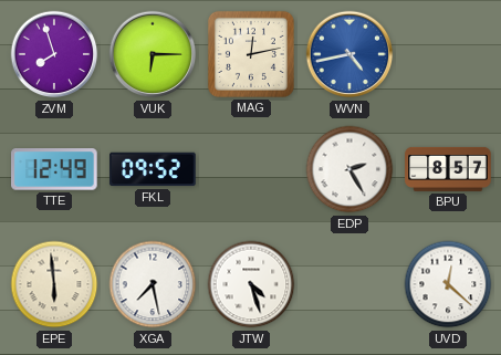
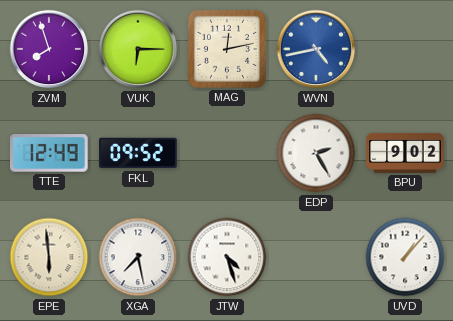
BPU: 8:57 -> 9:02
UVD: 12:22 -> 1:07
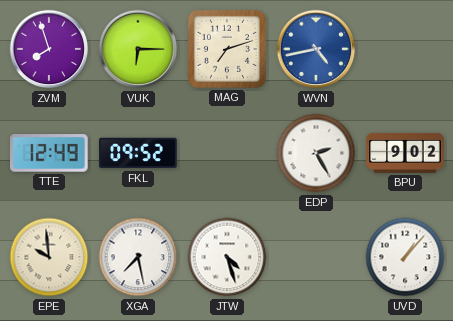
MAG: 12:13 -> 7:12
EPE: 5:59 -> 9:59
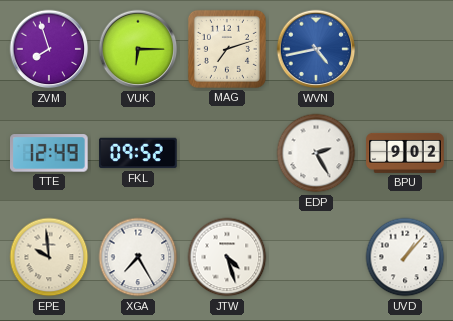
XGA: 7:28 -> 7:25
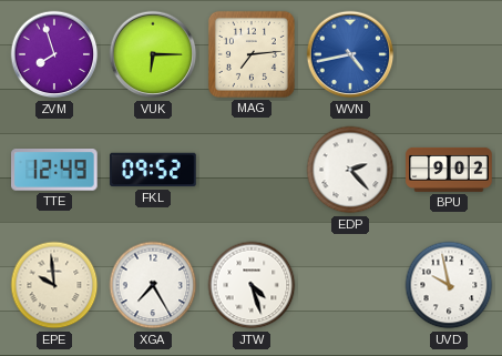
MAG: 7:12 -> 7:14
EDP: 2:25 -> 2:23
UVD: 1:07 -> 9:58
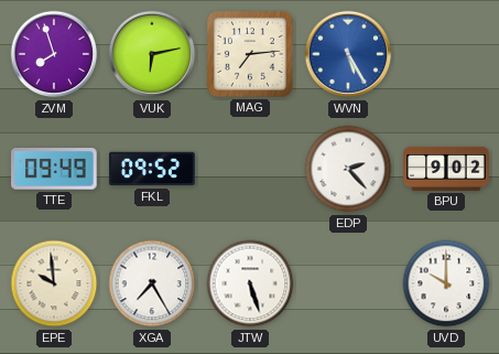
VUK: 6:15 -> 6:13
WVN: 4:43 -> 5:25
TTE: 12:49 -> 09:49
JTW: 4:27 -> 5:27
UVD: 9:58 -> 10:00
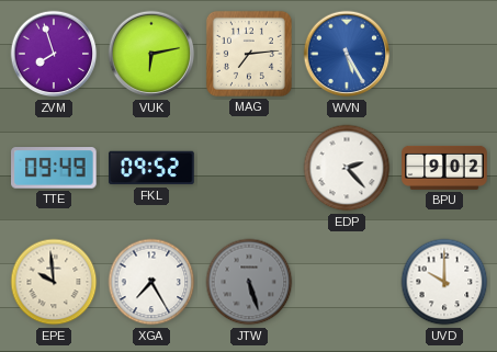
JTW dial: white -> grey
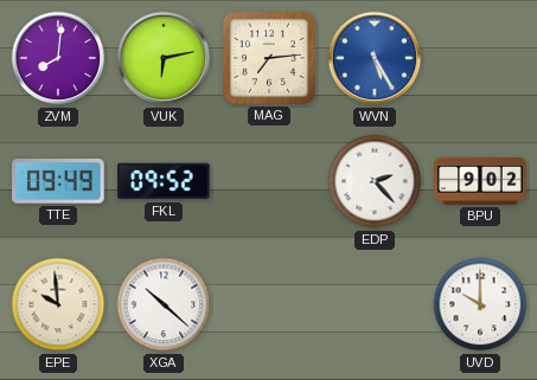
ZVM: 7:57 -> 8:01
XGA: 7:25 -> 10:22
JTW: 5:27 -> none
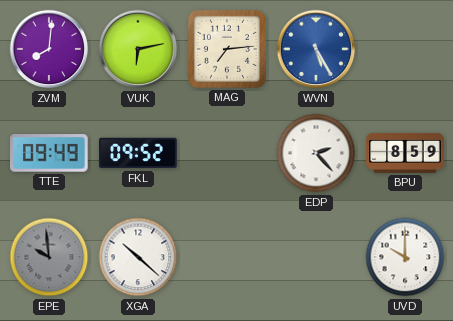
BPU: 9:02 -> 8:59
EPE dial: cream -> grey
